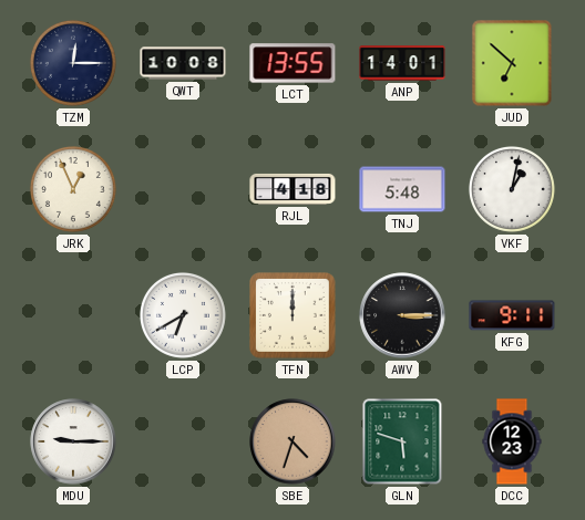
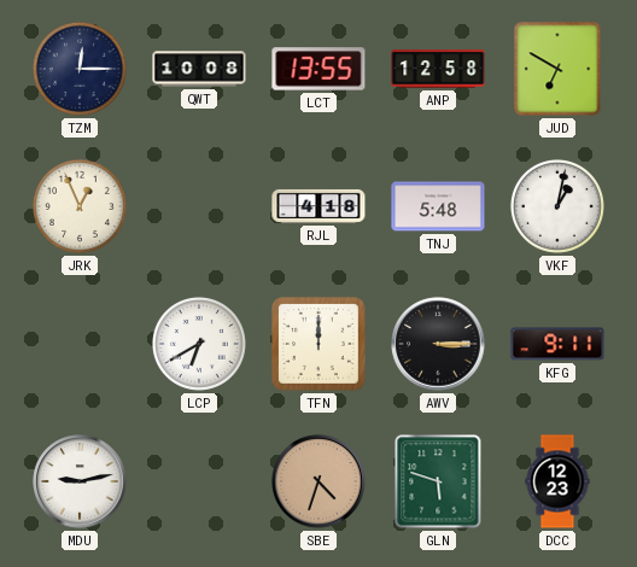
ANP: 14:01 -> 12:58
JUD: 6:52 -> 6:50
MDU: 9:15 -> 9:13
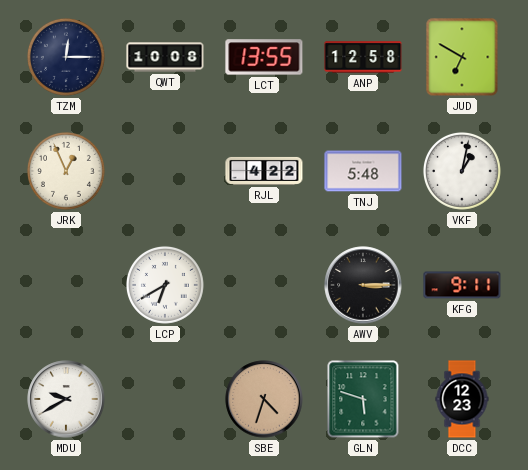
RJL: 4:18 -> 4:22
TFN: 12:00 -> none
MDU: 9:13 -> 9:40
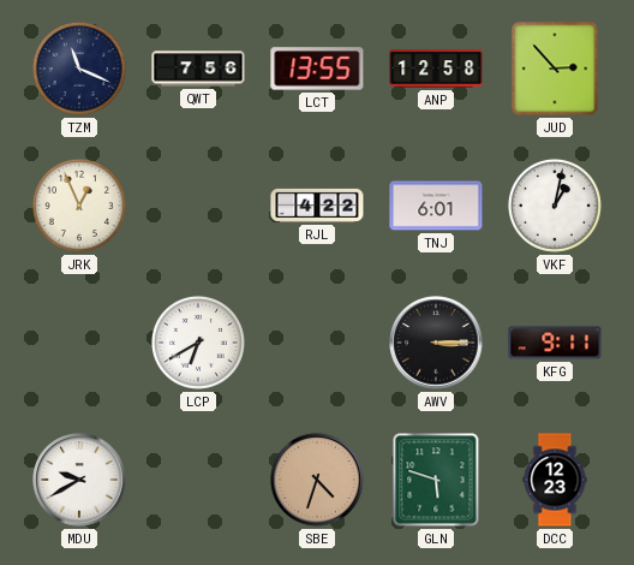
TZM: 12:15 -> 11:19
QWT: 10:08 -> 7:56
JUD: 6:50 -> 2:53
TNJ: 5:48 -> 6:01
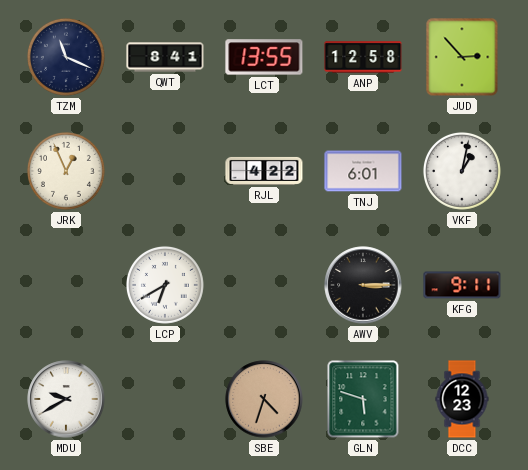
QWT: 7:56 -> 8:41
